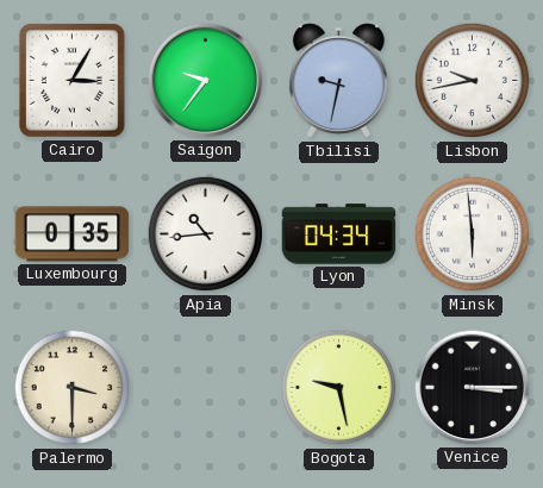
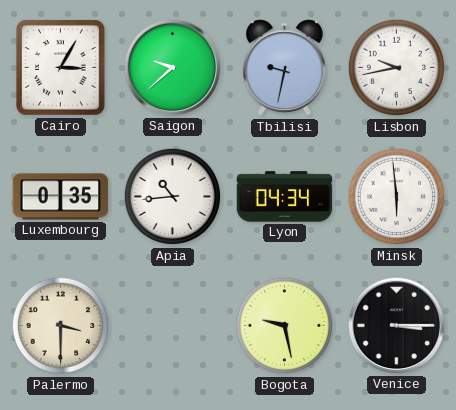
Saigon: 9:36 -> 9:38
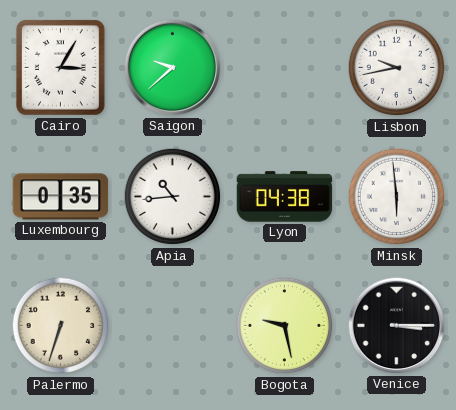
Tbilisi: 9:32 -> none
Lyon: 04:34 -> 04:38
Palermo: 3:30 -> 6:33
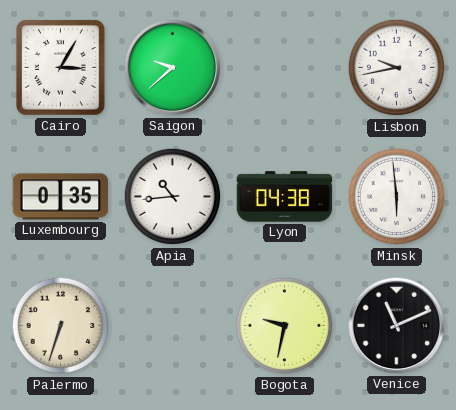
Bogota: 9:28 -> 9:32
Venice: 3:15 -> 11:11
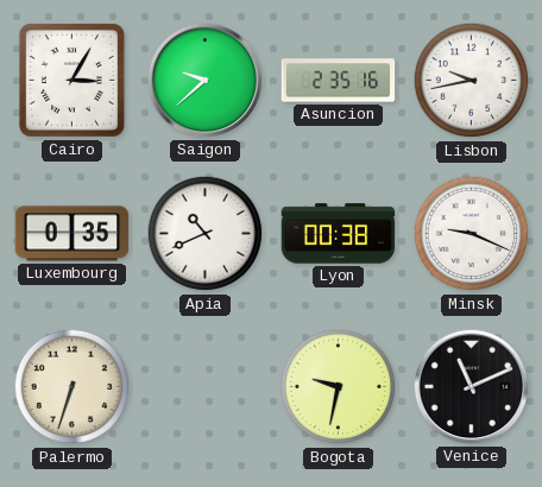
Asuncion: none -> 2:35
Apia: 10:44 -> 10:41
Lyon: 04:38 -> 00:38
Minsk: 5:59 -> 9:19
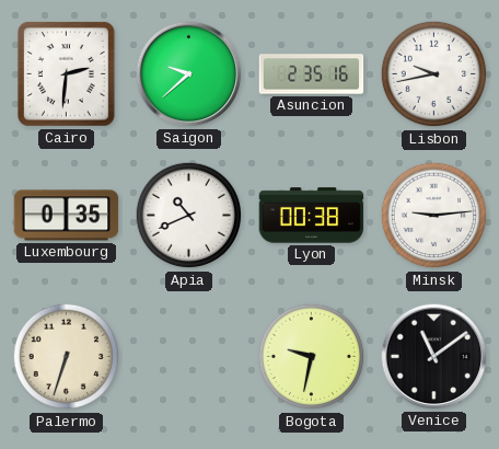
Cairo: 3:05 -> 2:31
Minsk: 9:19 -> 9:14
Venice: 11:11 -> 11:09
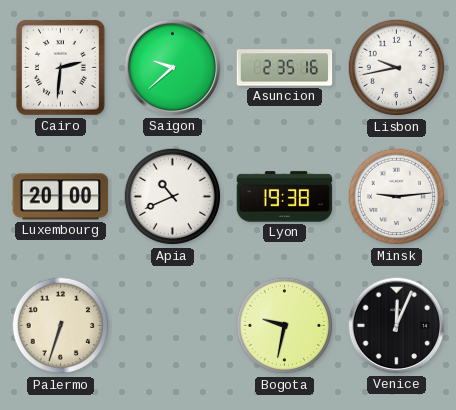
Luxembourg: 0:35 -> 20:00
Lyon: 00:38 -> 19:38
Venice: 11:09 -> 12:04
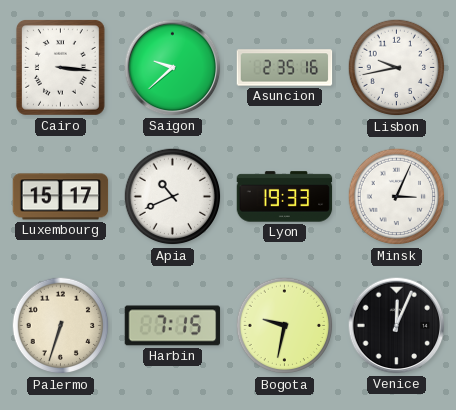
Cairo: 2:31 -> 3:16
Luxembourg: 20:00 -> 15:17
Lyon: 19:38 -> 19:33
Minsk: 9:14 -> 3:04
Harbin: none -> 7:15
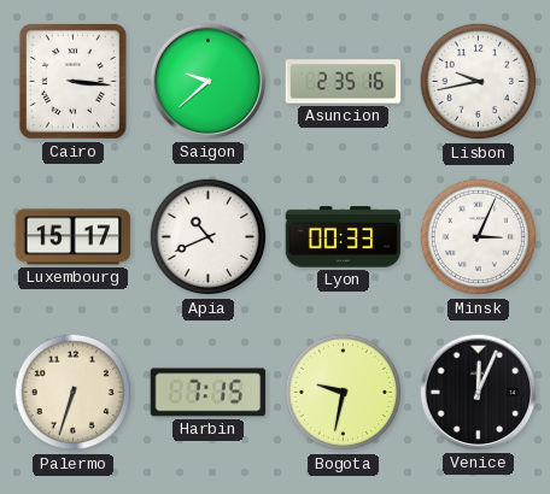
Lyon: 19:33 -> 00:33
